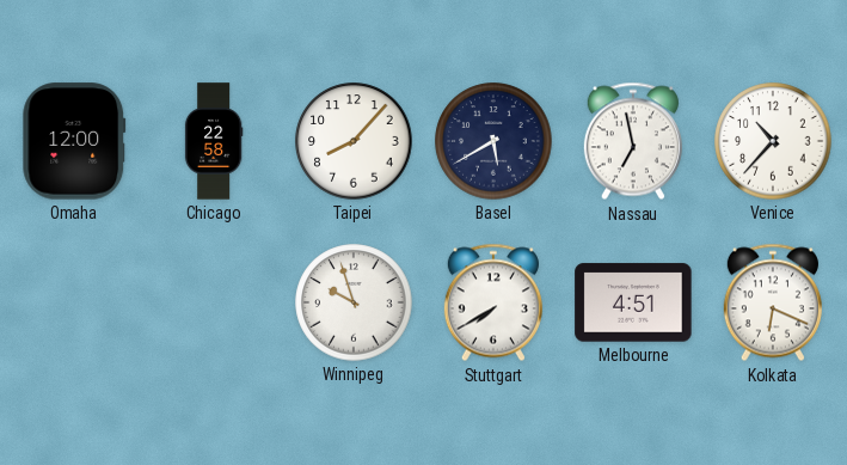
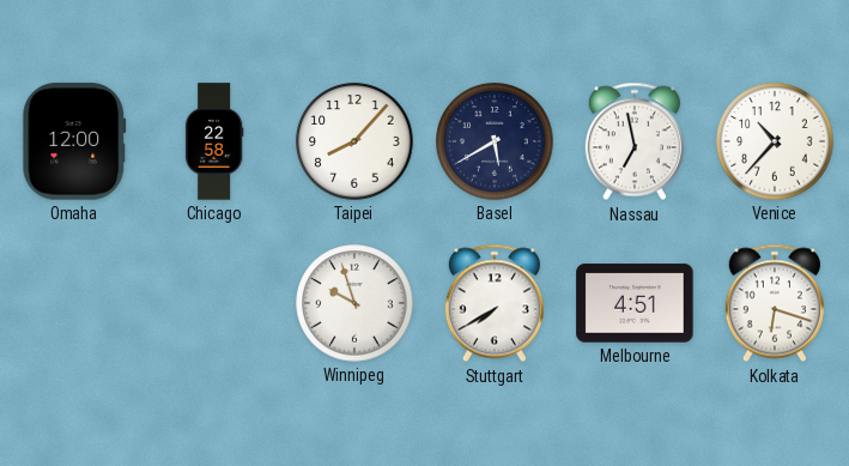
Kolkata: 6:19 -> 6:18
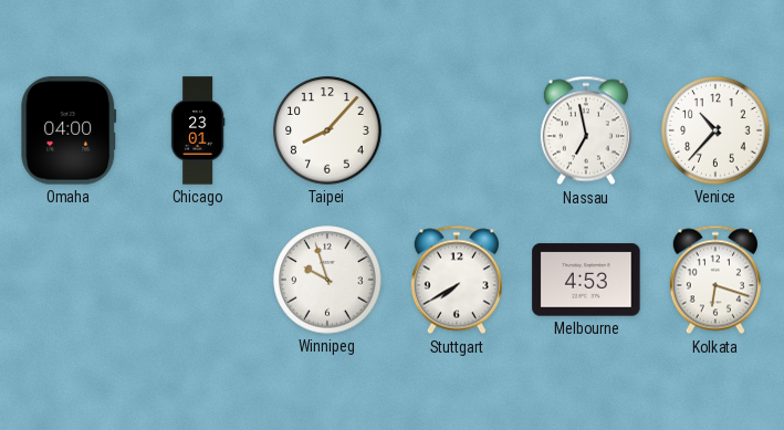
Omaha: 12:00 -> 04:00
Chicago: 22:58 -> 23:01
Basel: 5:40 -> none
Melbourne: 4:51 -> 4:53
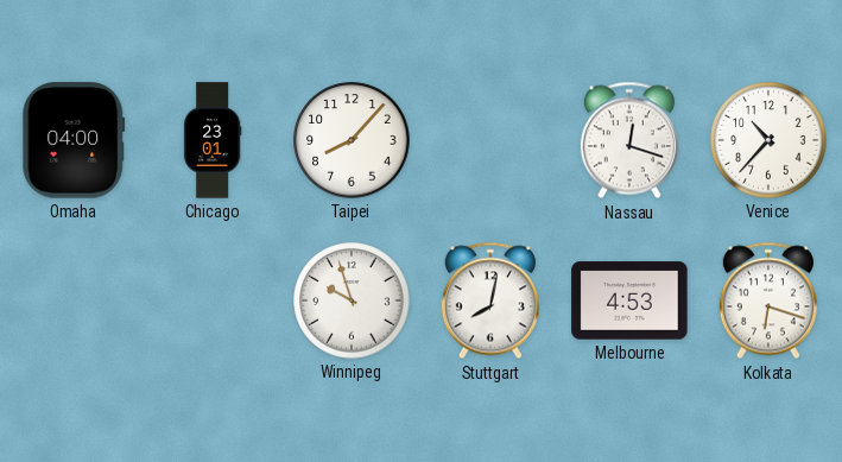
Nassau: 6:58 -> 12:18
Stuttgart: 7:40 -> 8:02
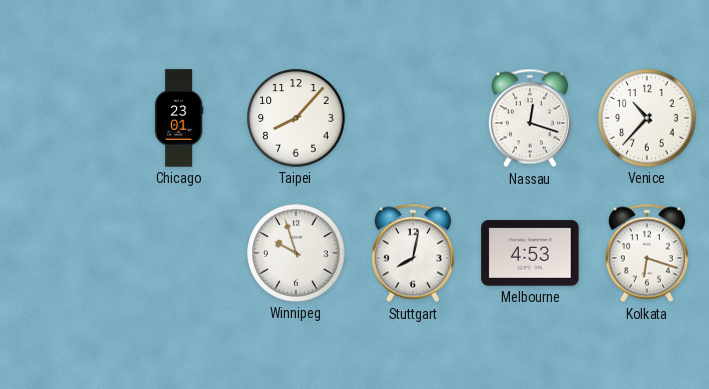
Omaha: 04:00 -> none
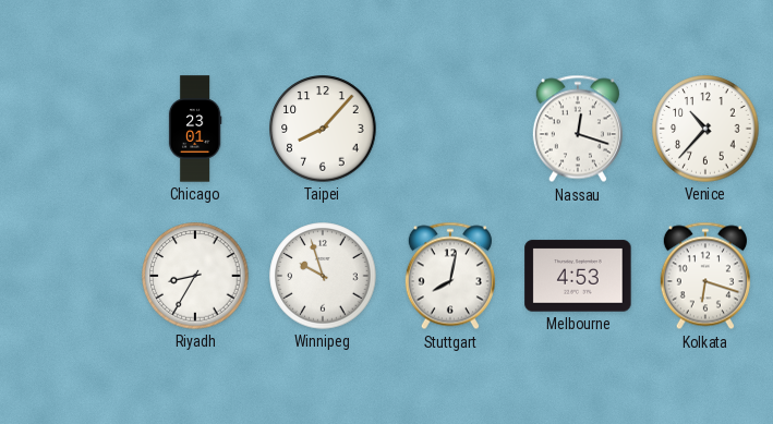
Riyadh: none -> 8:35
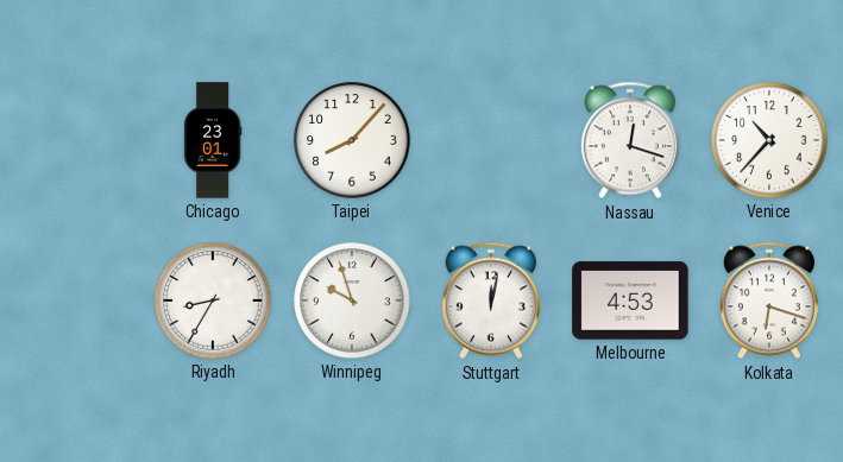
Stuttgart: 8:02 -> 12:02
